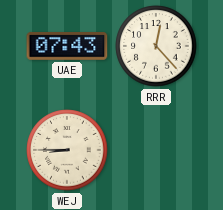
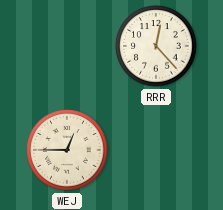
UAE: 07:43 -> none
WEJ: 8:45 -> 12:45
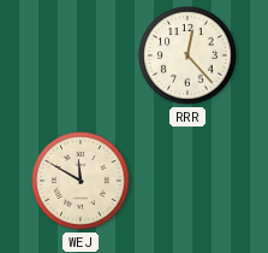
WEJ: 12:45 -> 11:50
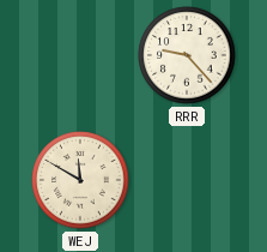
RRR: 12:23 -> 9:23
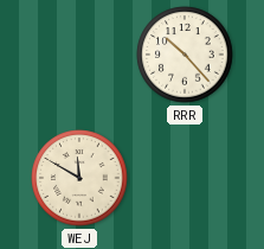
RRR: 9:23 -> 10:23
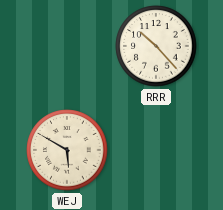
WEJ: 11:50 -> 5:50
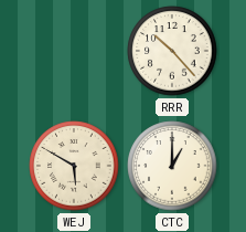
CTC: none -> 1:00
